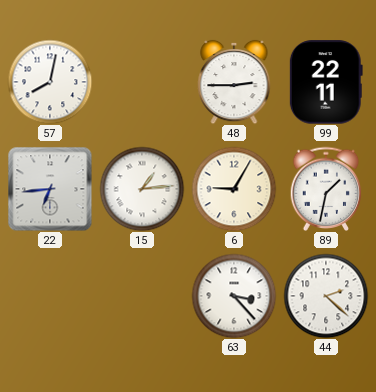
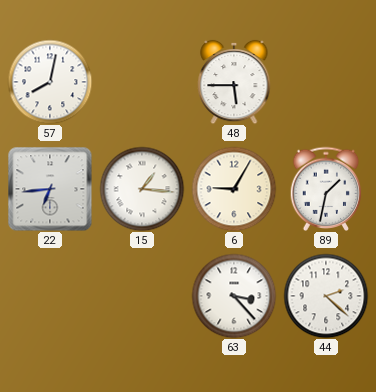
48: 2:45 -> 5:45
99: 22:11 -> none
15: 1:14 -> 1:16
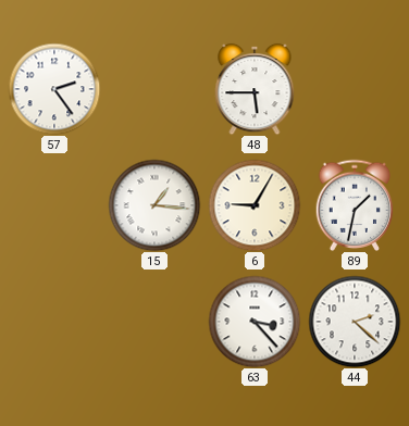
57: 8:02 -> 2:24
22: 6:44 -> none
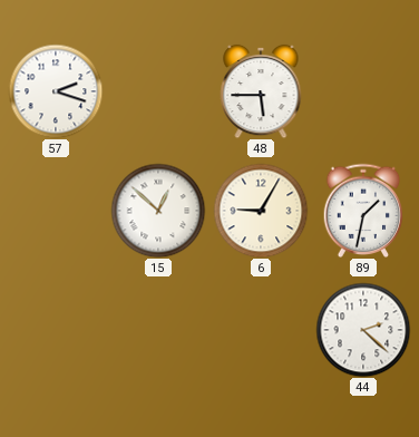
57: 2:24 -> 2:18
15: 1:16 -> 12:52
63: 3:23 -> none
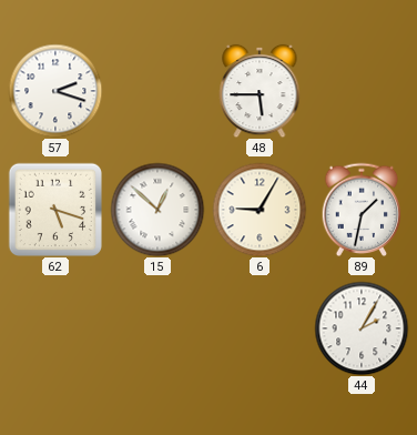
62: none -> 5:18
44: 2:22 -> 2:05
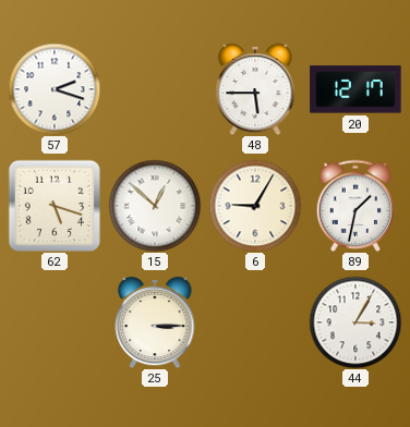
20: none -> 12:17
25: none -> 3:15
44: 2:05 -> 3:05
